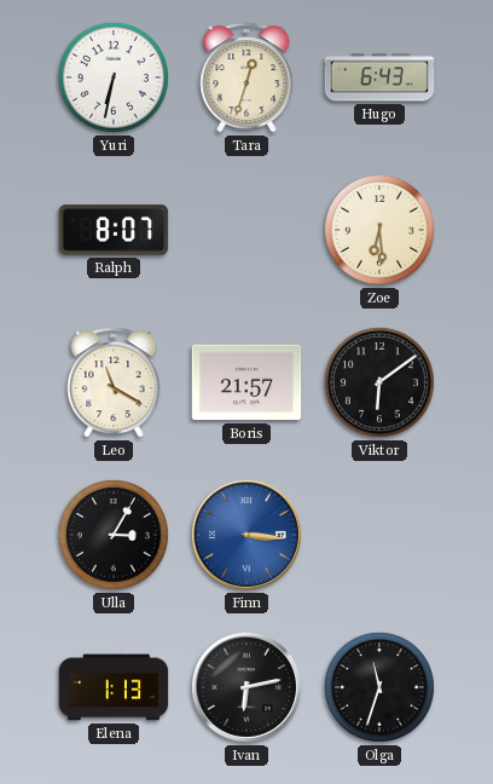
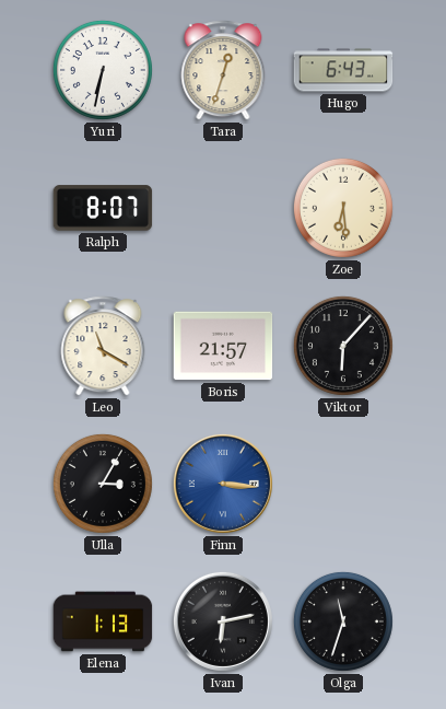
Viktor: 6:09 -> 6:07
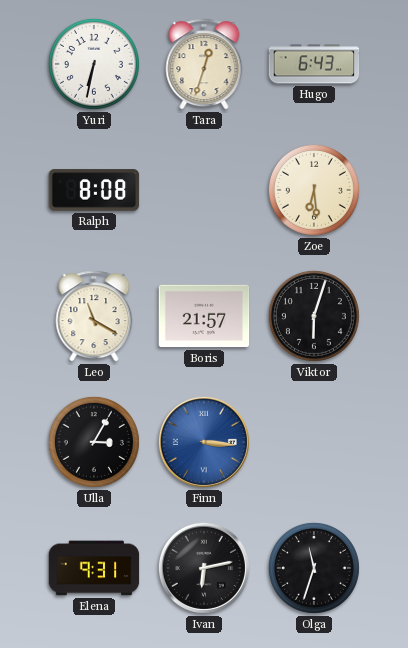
Ralph: 8:07 -> 8:08
Viktor: 6:07 -> 6:03
Elena: 1:13 -> 9:31
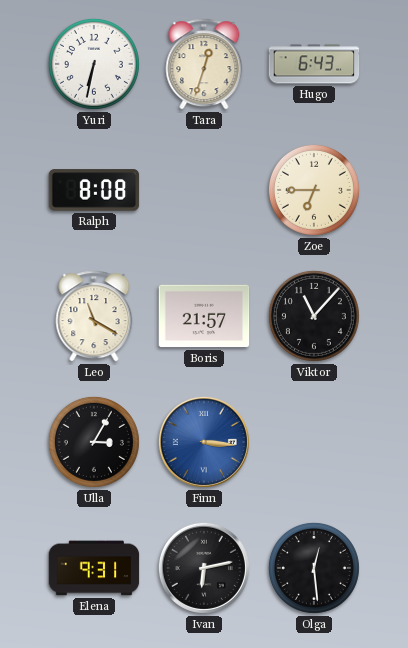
Zoe: 6:29 -> 6:45
Viktor: 6:03 -> 11:07
Olga: 11:33 -> 12:29
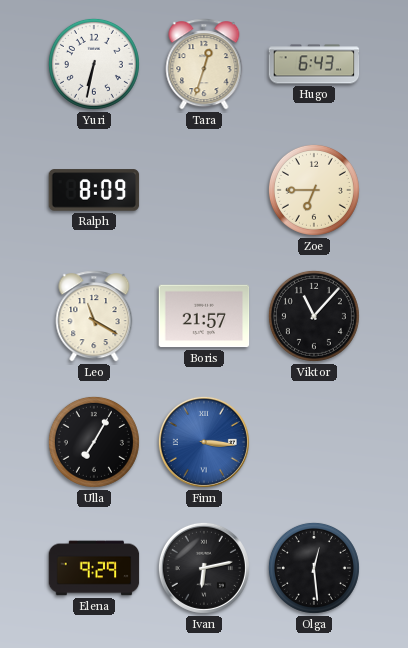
Ralph: 8:08 -> 8:09
Ulla: 3:05 -> 7:05
Elena: 9:31 -> 9:29
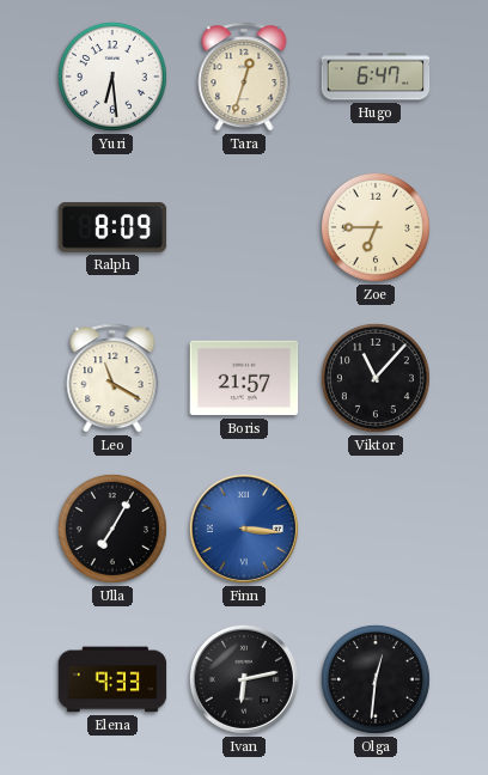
Yuri: 6:32 -> 6:29
Hugo: 6:43 -> 6:47
Elena: 9:29 -> 9:33
Olga: 12:29 -> 12:31
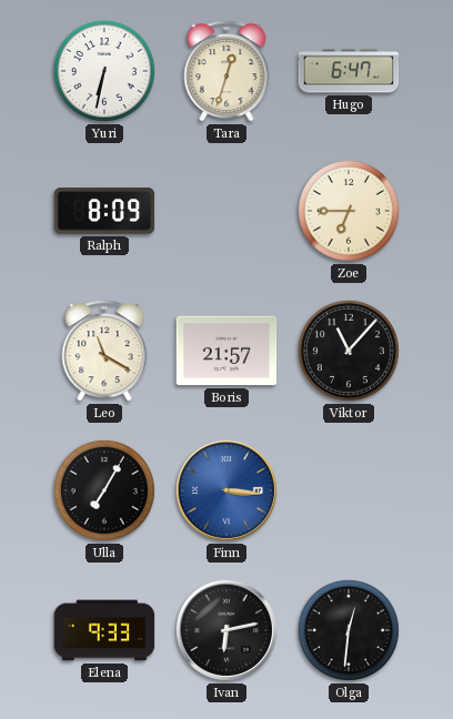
Yuri: 6:29 -> 6:32
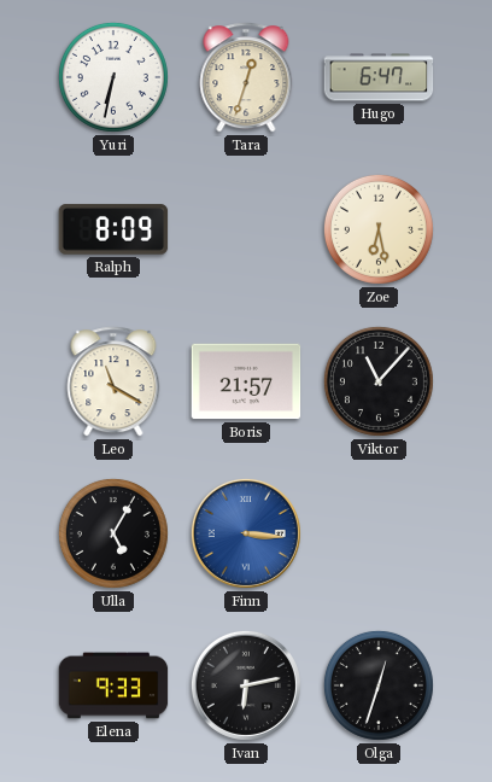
Zoe: 6:45 -> 6:28
Ulla: 7:05 -> 5:05
Olga: 12:31 -> 12:33
